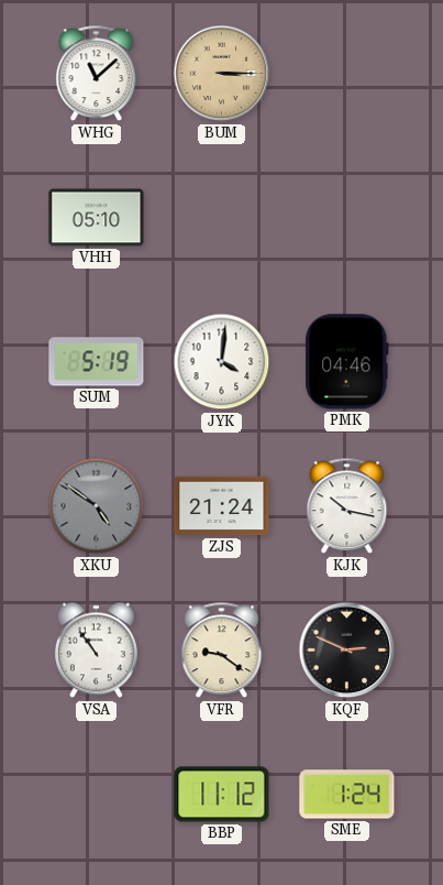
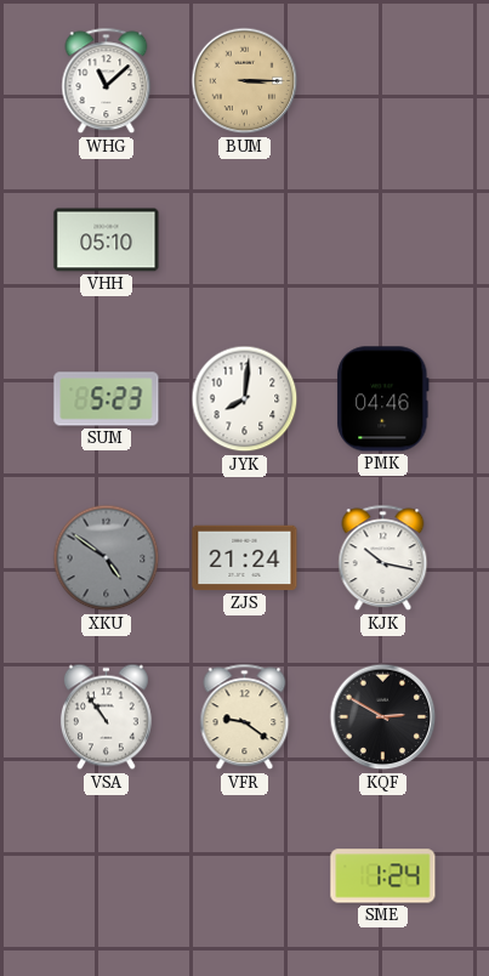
SUM: 5:19 -> 5:23
JYK: 4:01 -> 8:01
KQF: 2:49 -> 2:50
BBP: 11:12 -> none
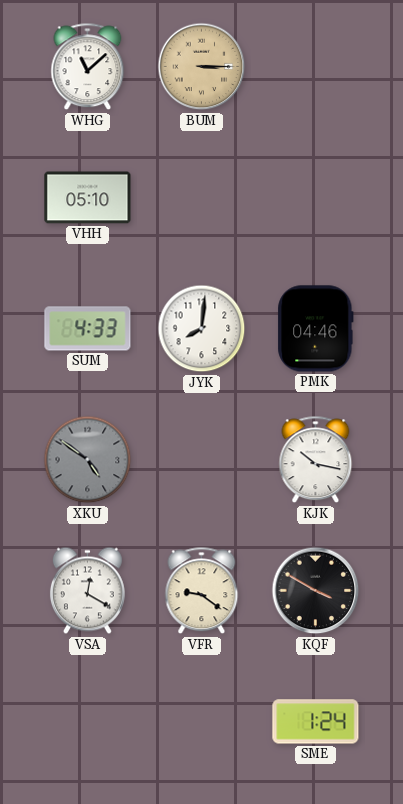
SUM: 5:23 -> 4:33
ZJS: 21:24 -> none
VSA: 10:54 -> 12:20
KQF: 2:50 -> 3:50
